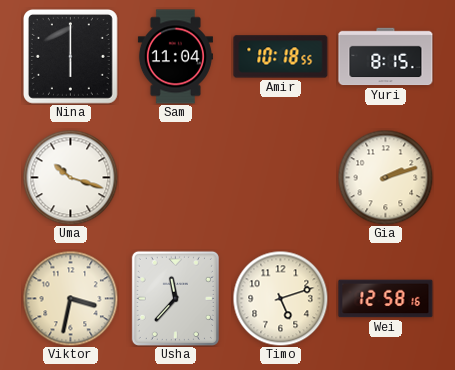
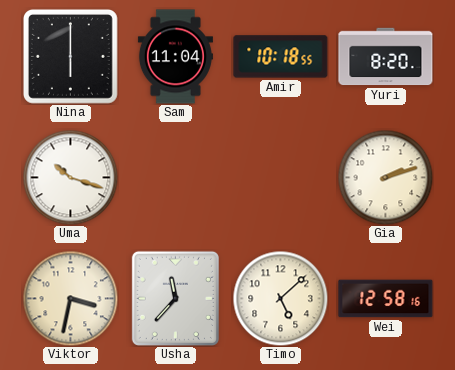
Yuri: 8:15 -> 8:20
Timo: 5:12 -> 5:08
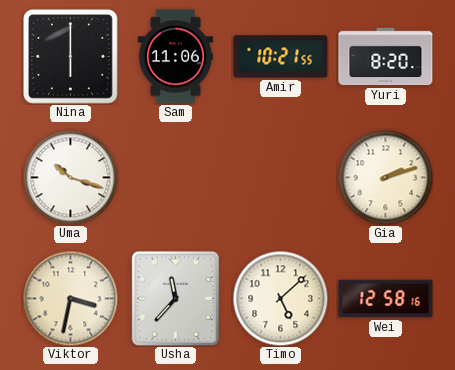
Sam: 11:04 -> 11:06
Amir: 10:18 -> 10:21
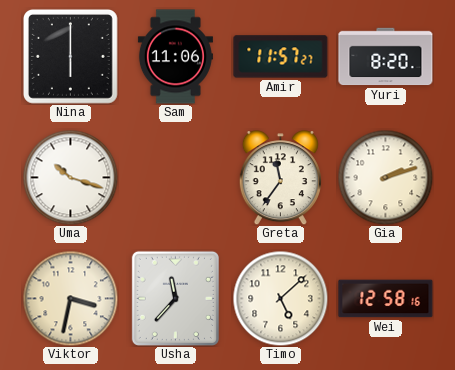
Amir: 10:21 -> 11:57
Greta: none -> 11:36
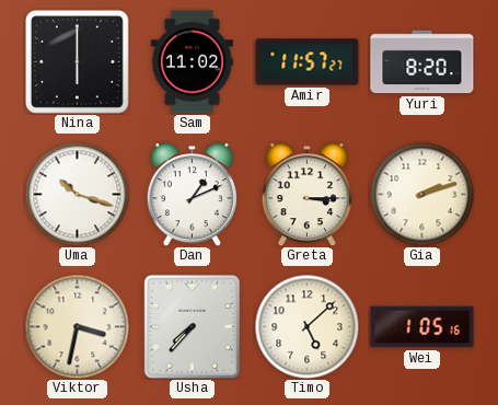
Sam: 11:06 -> 11:02
Dan: none -> 1:11
Greta: 11:36 -> 3:15
Usha: 11:37 -> 7:37
Wei: 12:58 -> 1:05
